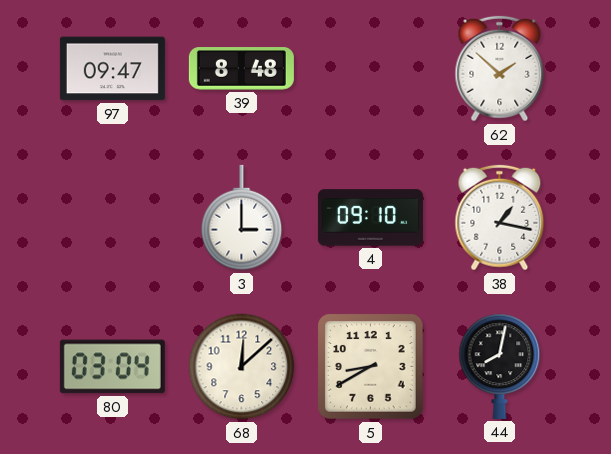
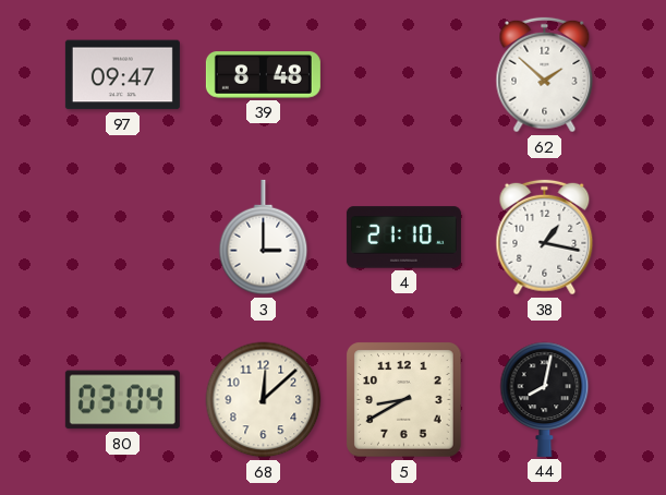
4: 09:10 -> 21:10
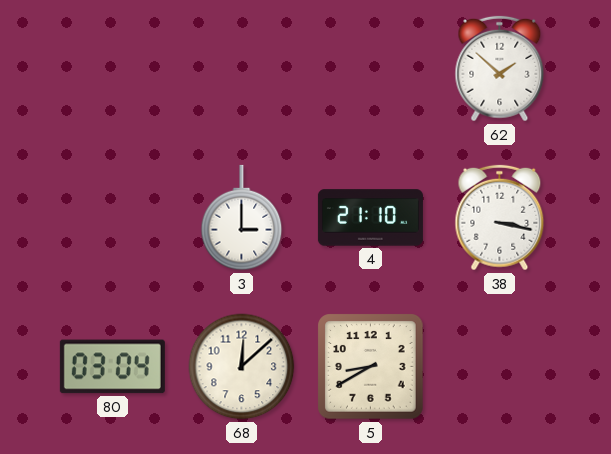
97: 09:47 -> none
39: 8:48 -> none
38: 1:17 -> 3:17
44: 8:02 -> none
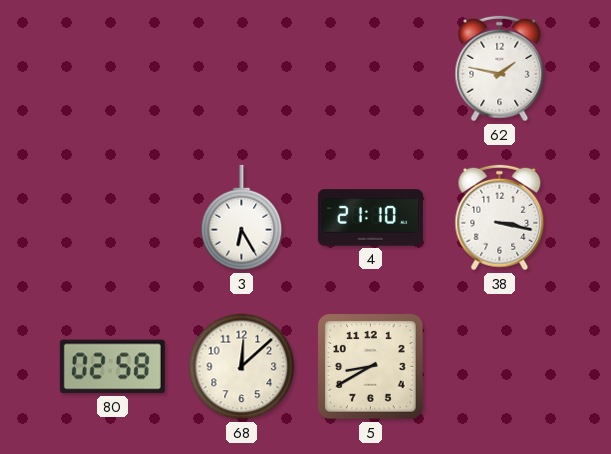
62: 1:52 -> 1:47
3: 3:00 -> 6:25
80: 03:04 -> 02:58
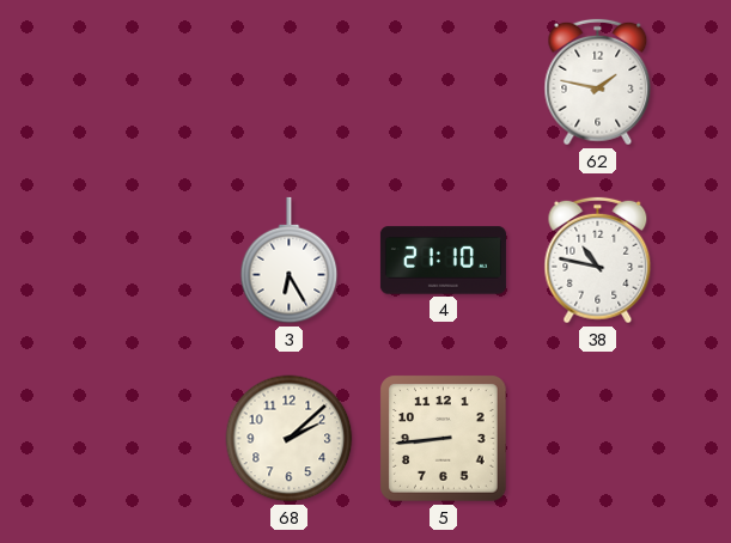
38: 3:17 -> 10:47
80: 02:58 -> none
68: 12:08 -> 2:08
5: 8:40 -> 8:44
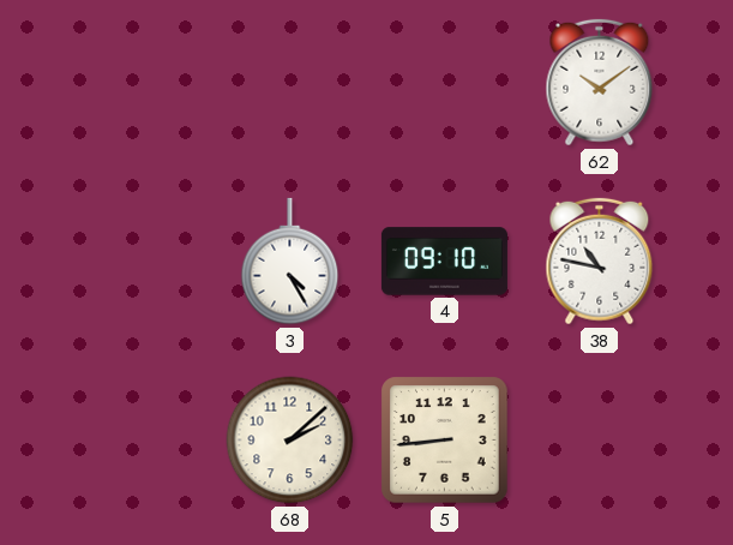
62: 1:47 -> 10:09
3: 6:25 -> 4:25
4: 21:10 -> 09:10
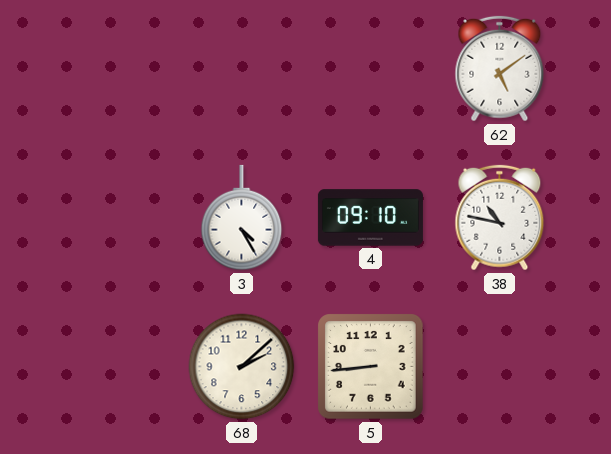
62: 10:09 -> 5:09
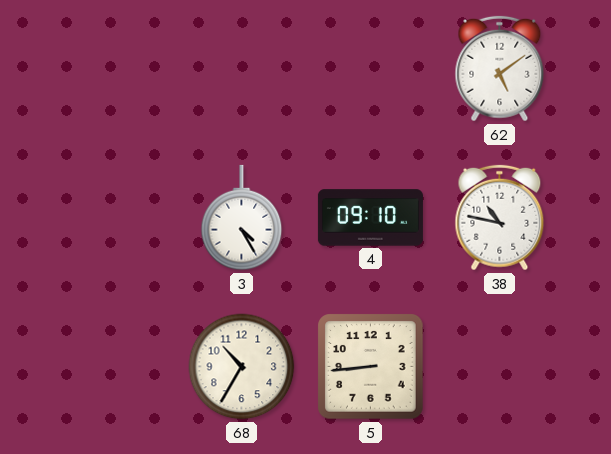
68: 2:08 -> 10:35
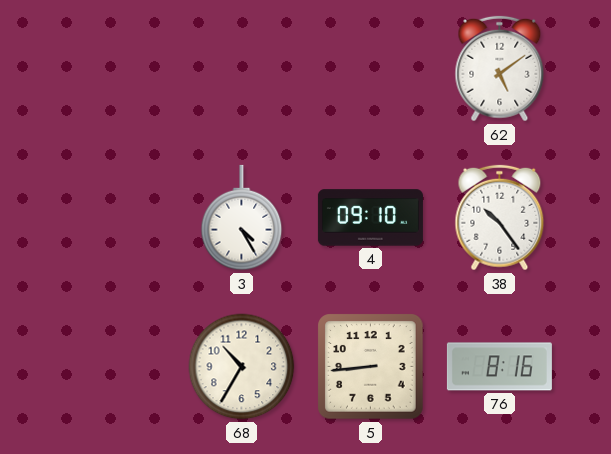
38: 10:47 -> 10:24
76: none -> 8:16
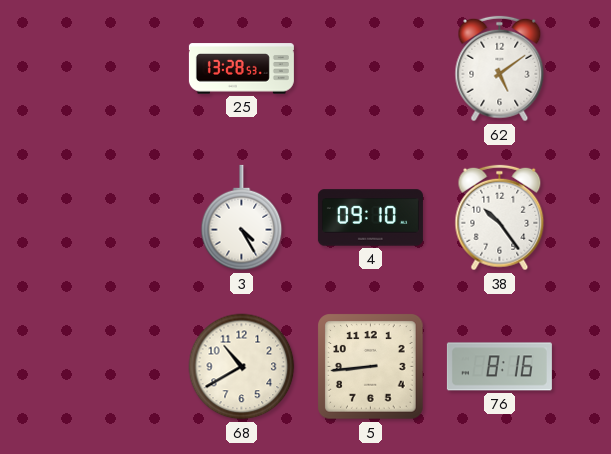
25: none -> 13:28
68: 10:35 -> 10:40
